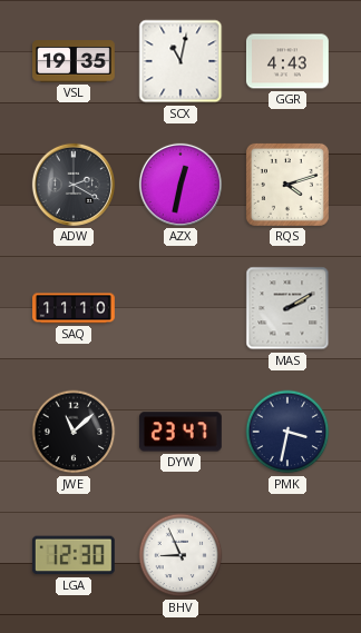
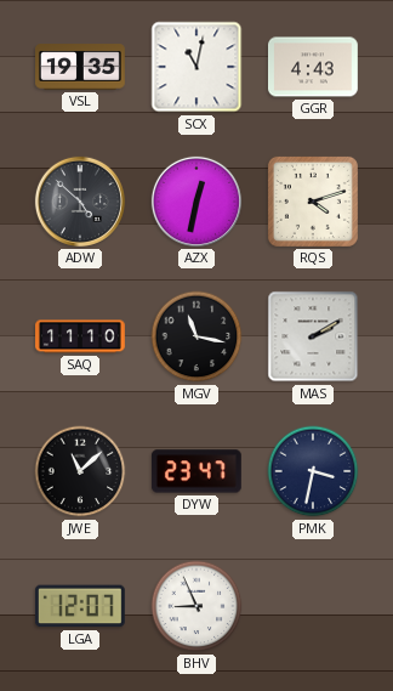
ADW: 2:20 -> 4:52
MGV: none -> 11:17
LGA: 12:30 -> 12:07
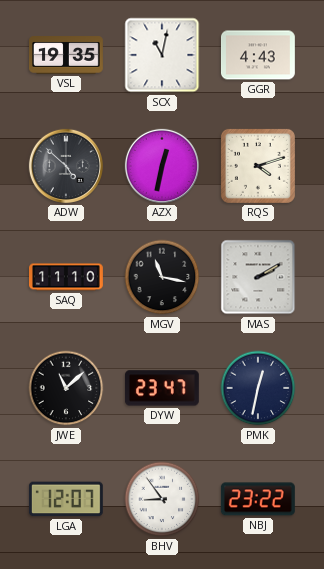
PMK: 3:32 -> 12:32
BHV: 8:56 -> 8:54
NBJ: none -> 23:22
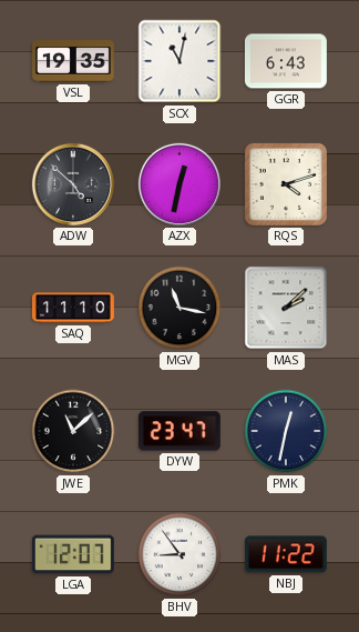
GGR: 4:43 -> 6:43
MAS: 2:10 -> 2:08
NBJ: 23:22 -> 11:22
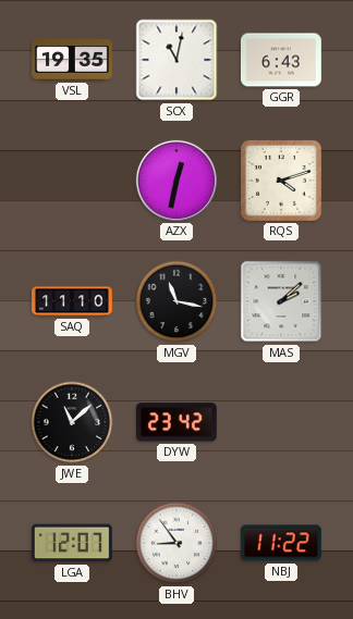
ADW: 4:52 -> none
DYW: 23:47 -> 23:42
PMK: 12:32 -> none
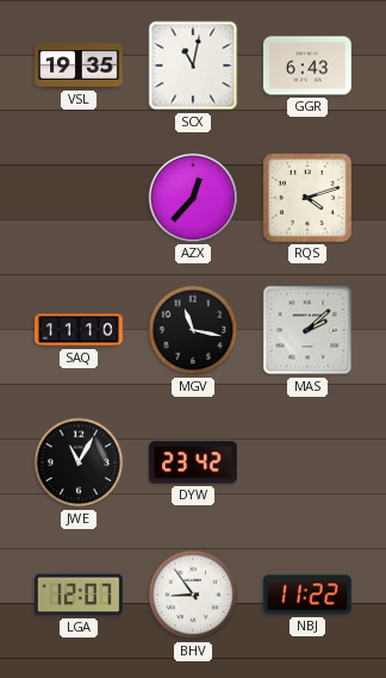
AZX: 12:32 -> 12:37
JWE: 11:08 -> 11:05
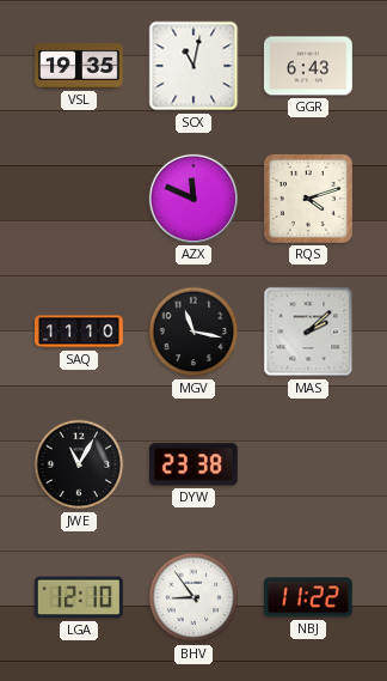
AZX: 12:37 -> 11:49
DYW: 23:42 -> 23:38
LGA: 12:07 -> 12:10
